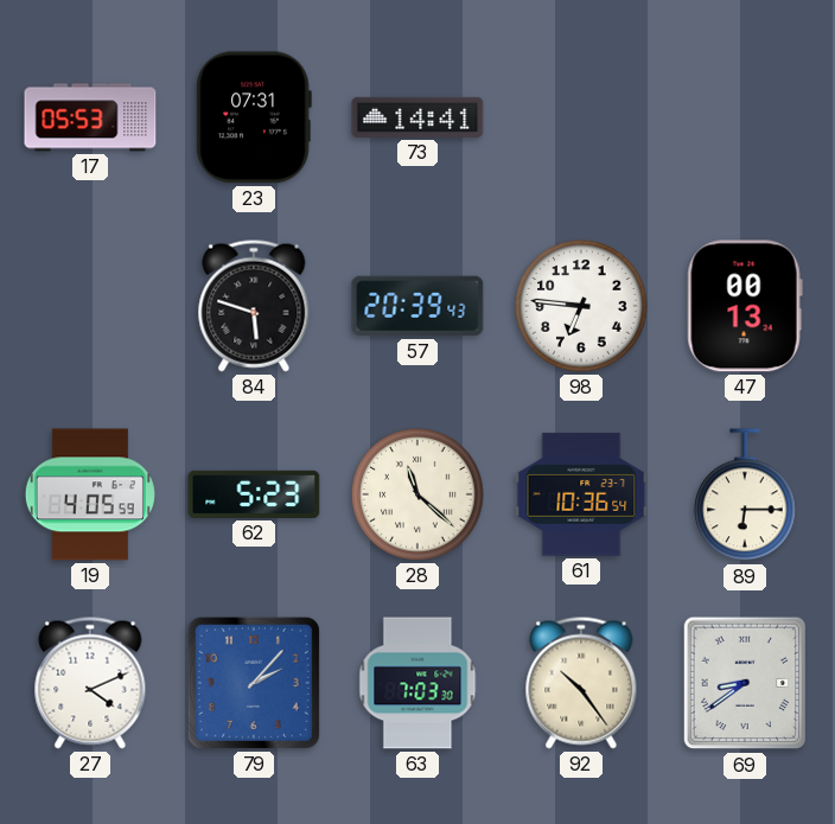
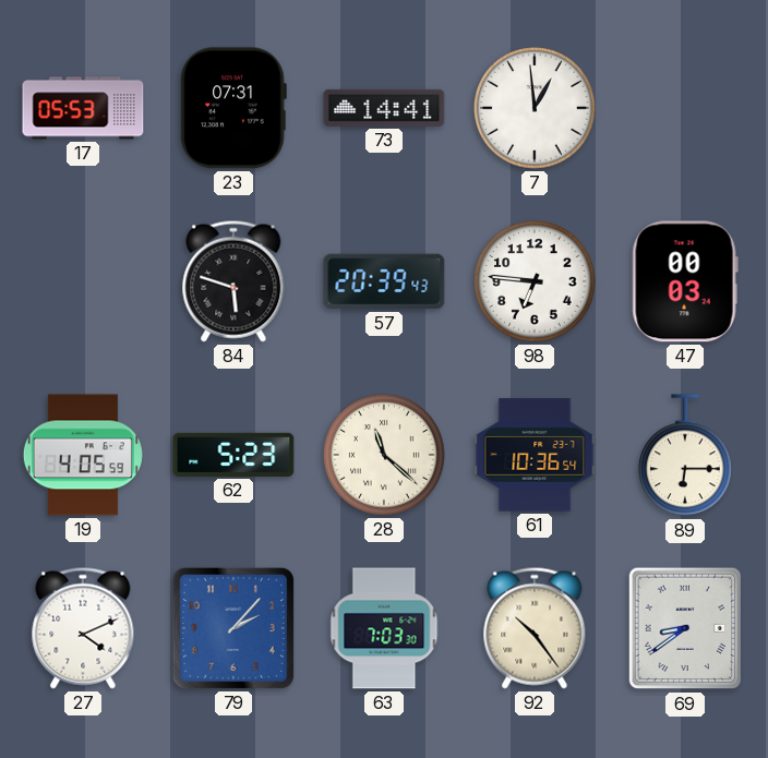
7: none -> 12:59
47: 00:13 -> 00:03
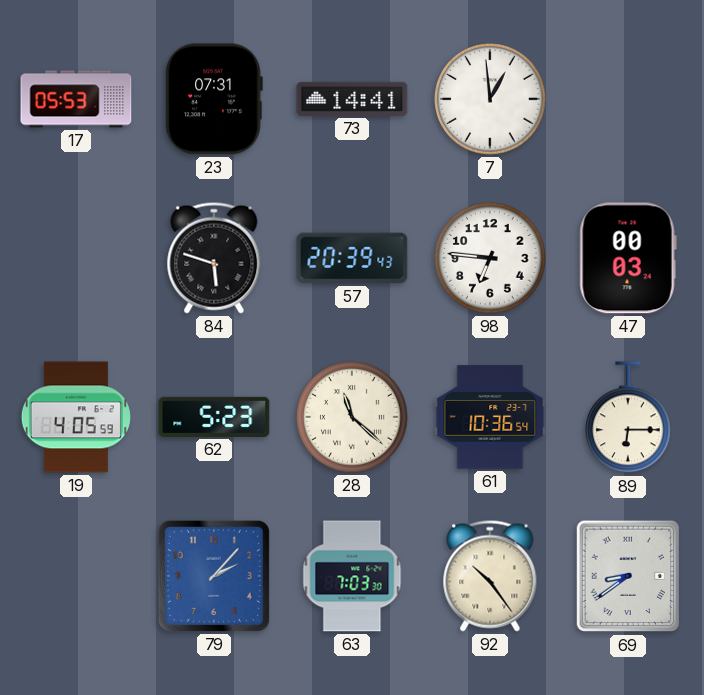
27: 4:11 -> none
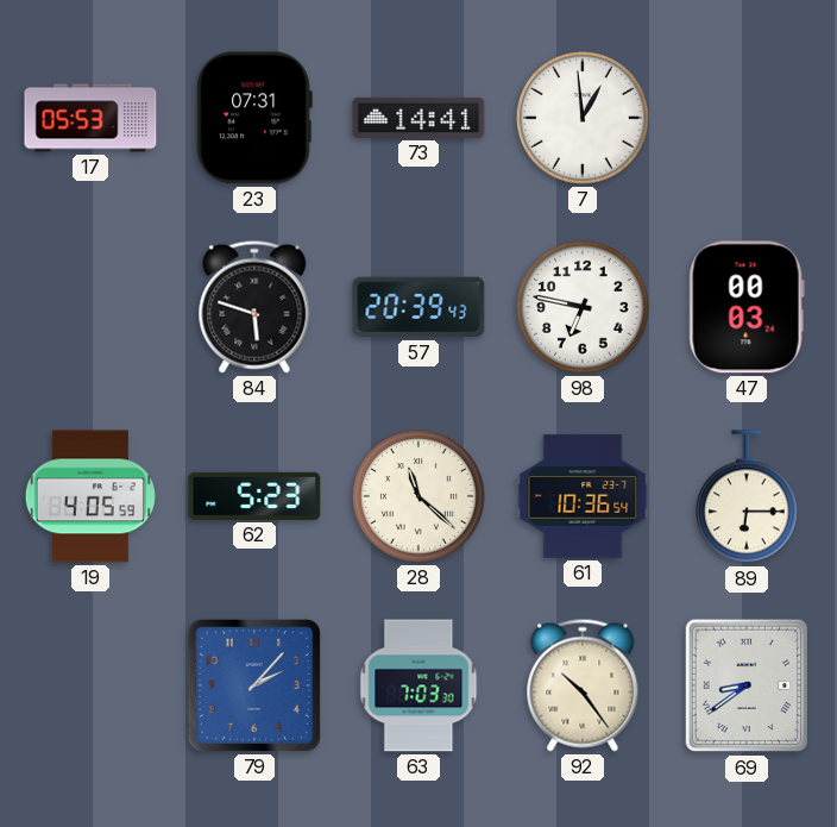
98: 6:46 -> 6:47
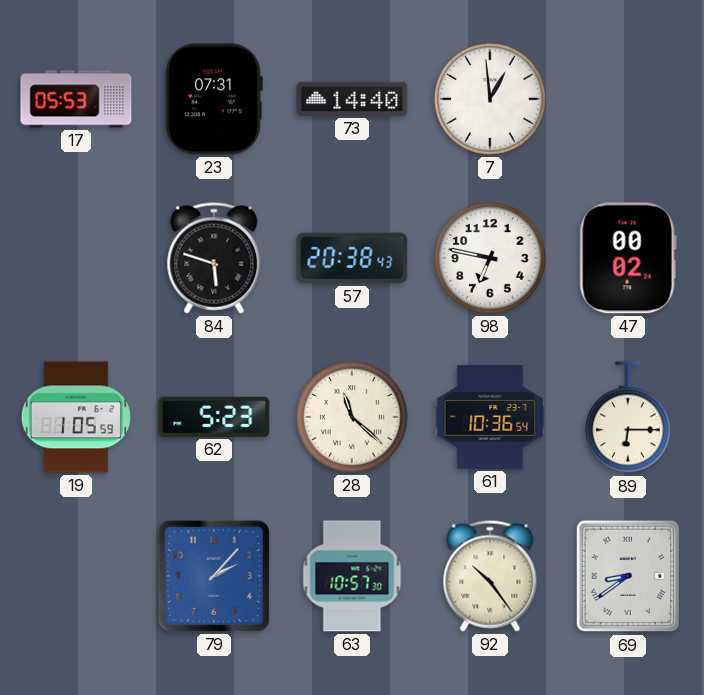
73: 14:41 -> 14:40
57: 20:39 -> 20:38
47: 00:03 -> 00:02
19: 4:05 -> 1:05
63: 7:03 -> 10:57
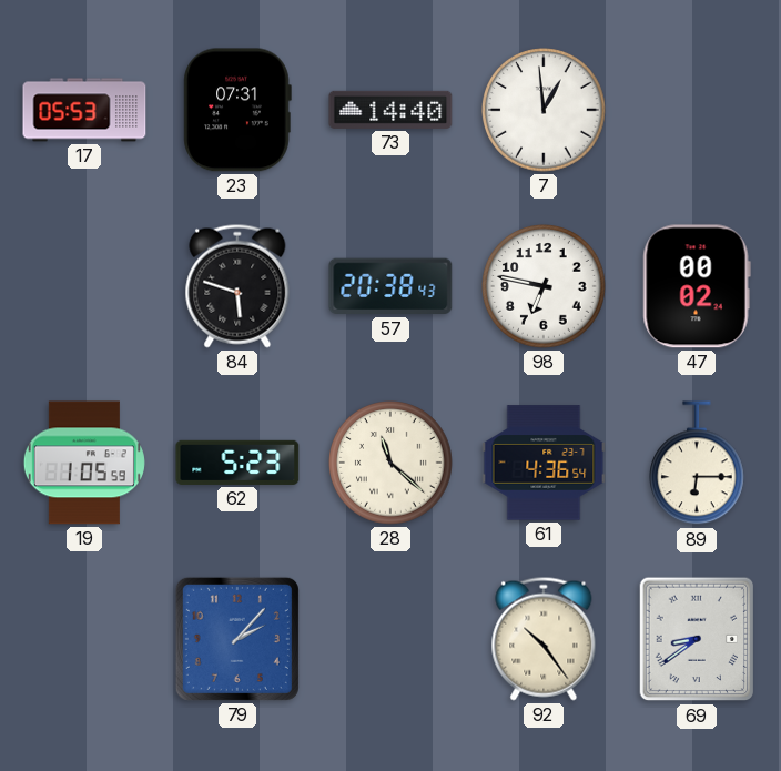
61: 10:36 -> 4:36
63: 10:57 -> none
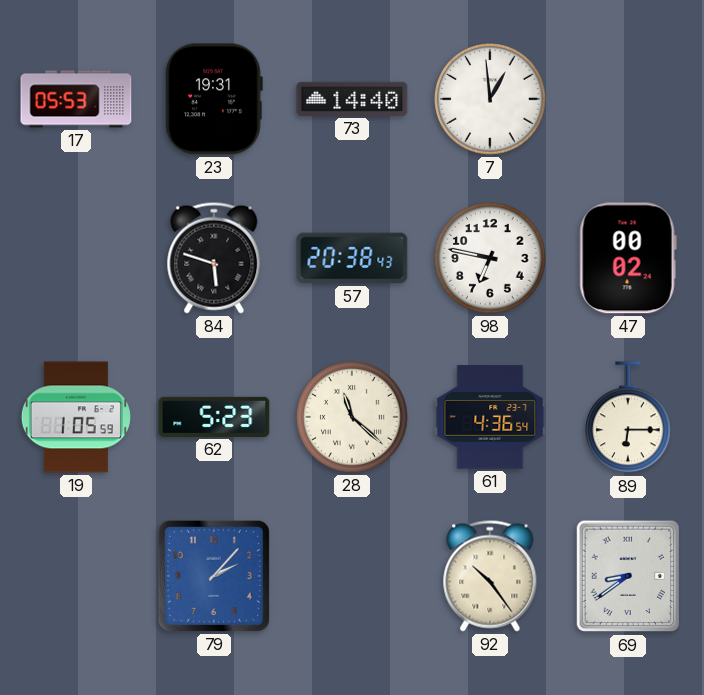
23: 07:31 -> 19:31
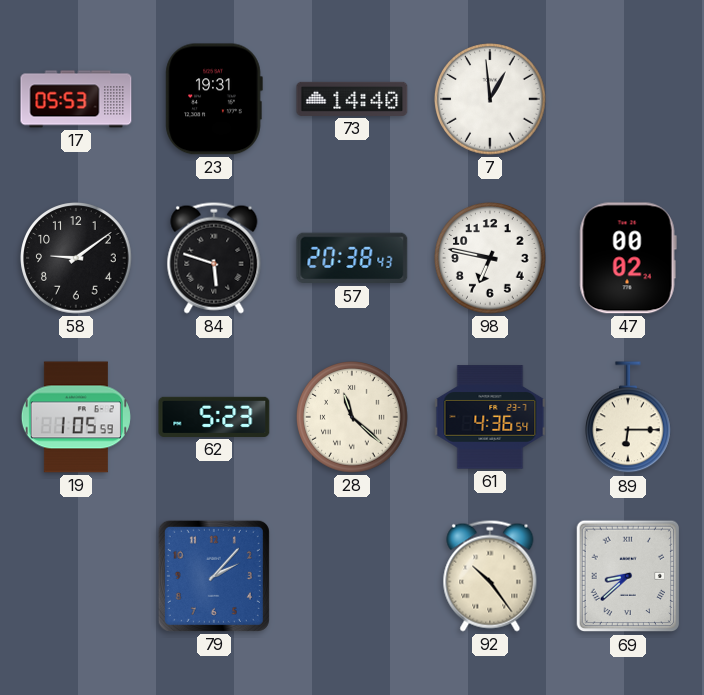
58: none -> 9:09
69: 8:39 -> 8:38
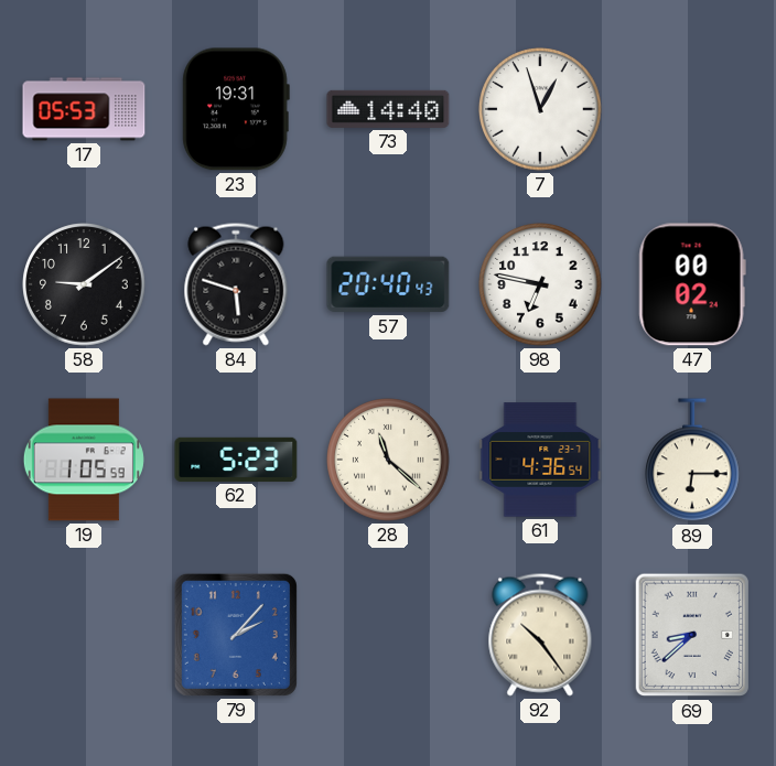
7: 12:59 -> 12:57
57: 20:38 -> 20:40
